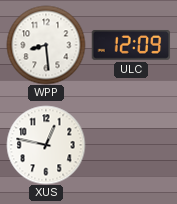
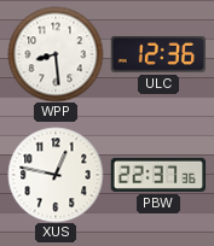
ULC: 12:09 -> 12:36
PBW: none -> 22:37
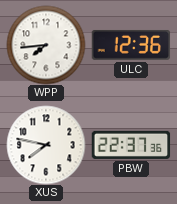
WPP: 8:29 -> 7:44
XUS: 12:47 -> 7:47
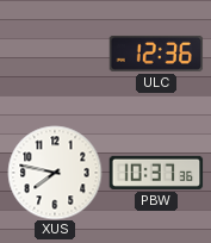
WPP: 7:44 -> none
PBW: 22:37 -> 10:37
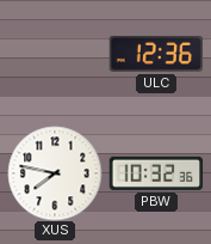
PBW: 10:37 -> 10:32
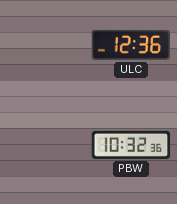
XUS: 7:47 -> none
